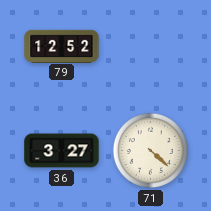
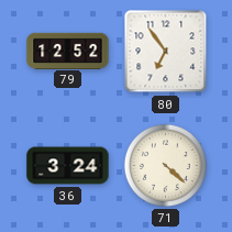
80: none -> 6:54
36: 3:27 -> 3:24
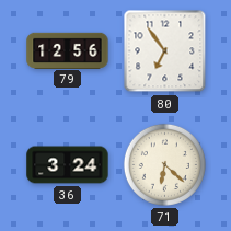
79: 12:52 -> 12:56
71: 4:22 -> 6:22
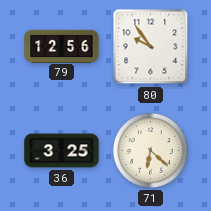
80: 6:54 -> 9:54
36: 3:24 -> 3:25
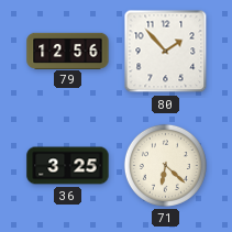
80: 9:54 -> 1:53
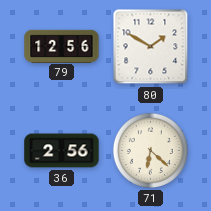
80: 1:53 -> 1:50
36: 3:25 -> 2:56
